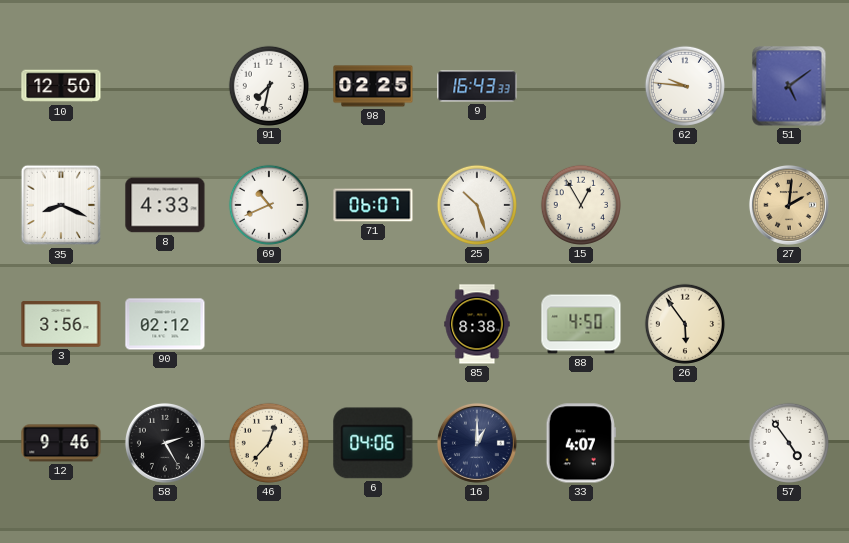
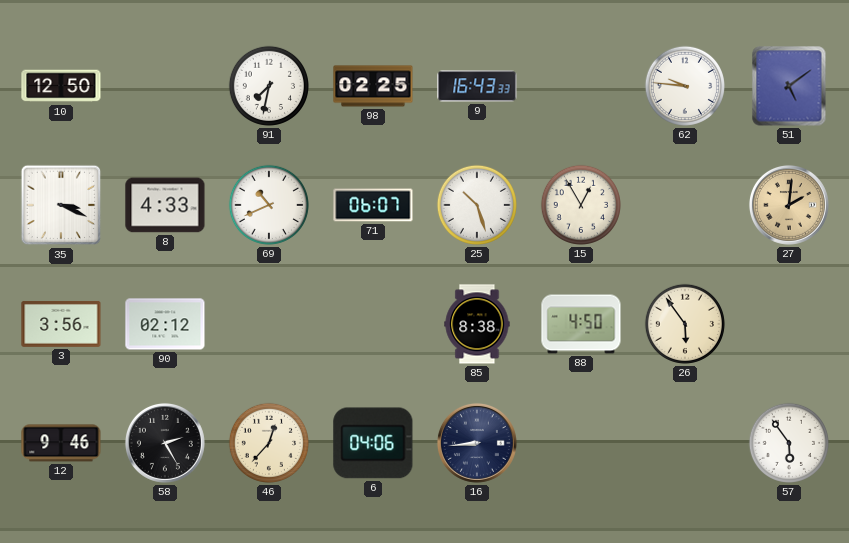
35: 8:19 -> 3:19
16: 1:00 -> 8:44
33: 4:07 -> none
57: 4:54 -> 5:54
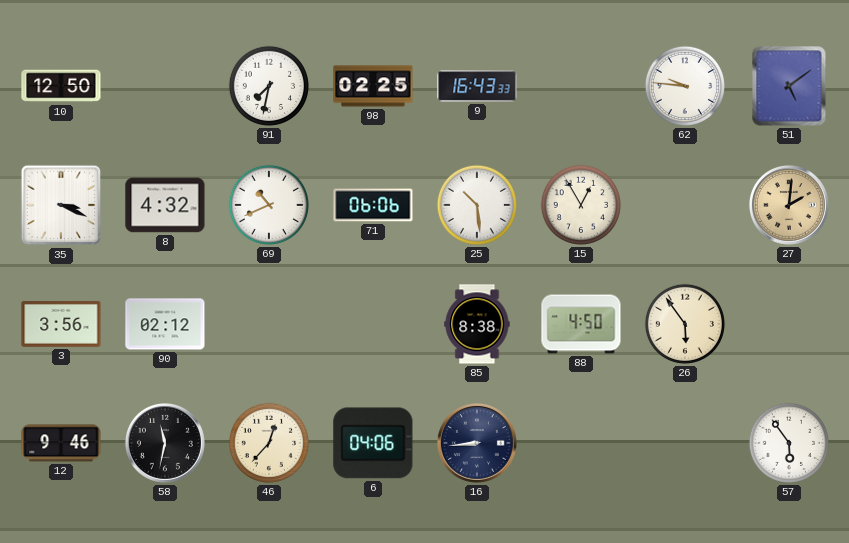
8: 4:33 -> 4:32
71: 06:07 -> 06:06
25: 10:27 -> 10:29
58: 2:25 -> 11:32
